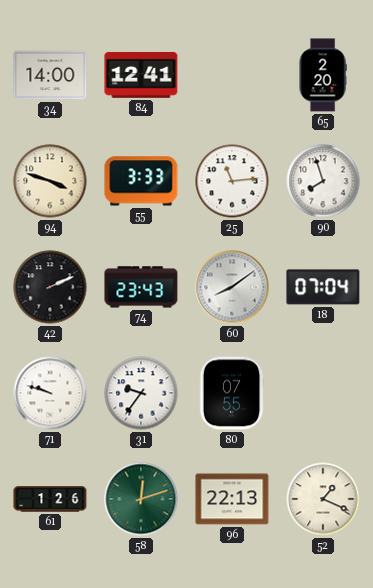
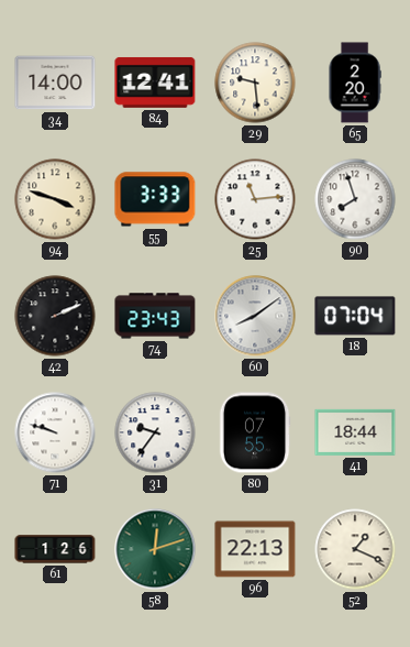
29: none -> 9:29
41: none -> 18:44
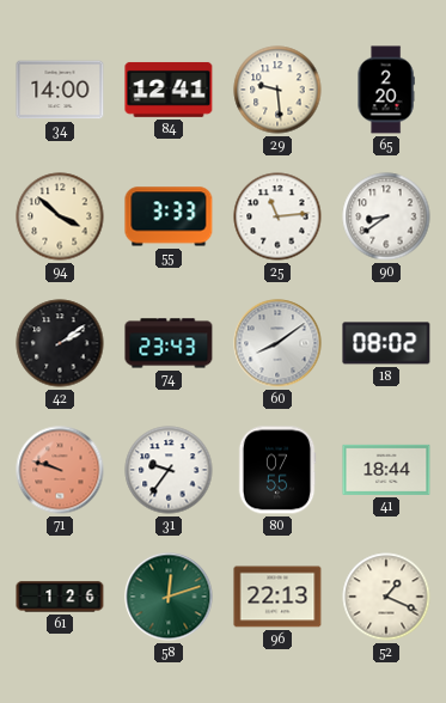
94: 3:48 -> 3:52
90: 7:57 -> 8:39
42: 2:11 -> 2:09
18: 07:04 -> 08:02
71 dial: white -> salmon
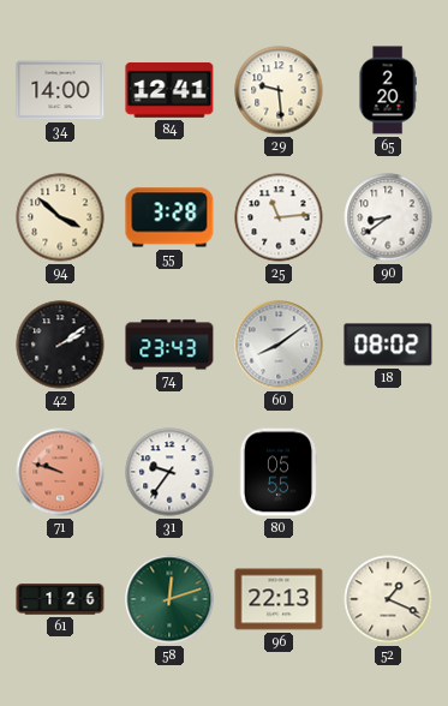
55: 3:33 -> 3:28
80: 07:55 -> 05:55
41: 18:44 -> none
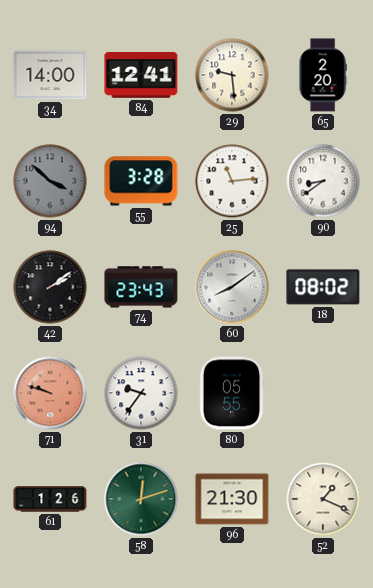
94 dial: cream -> grey
96: 22:13 -> 21:30
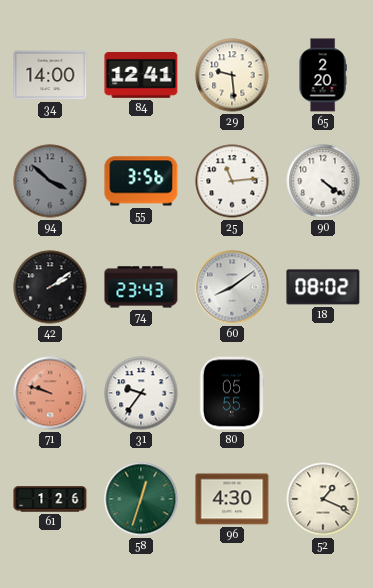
55: 3:28 -> 3:56
90: 8:39 -> 4:21
58: 12:12 -> 12:33
96: 21:30 -> 4:30
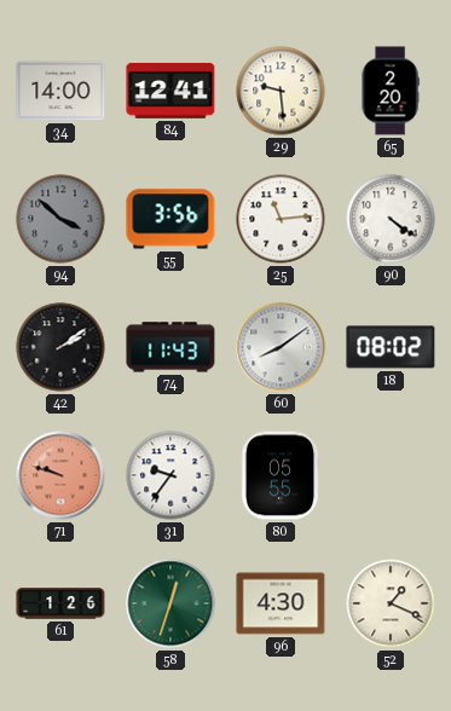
74: 23:43 -> 11:43
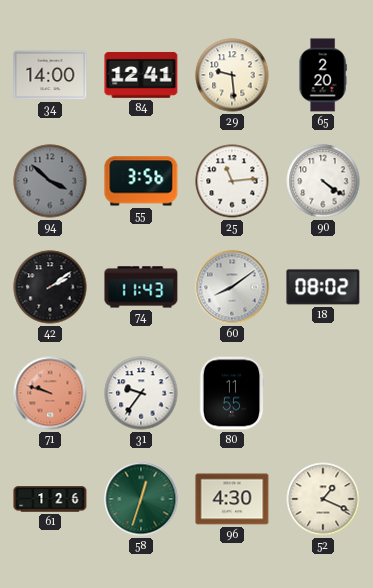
80: 05:55 -> 11:55
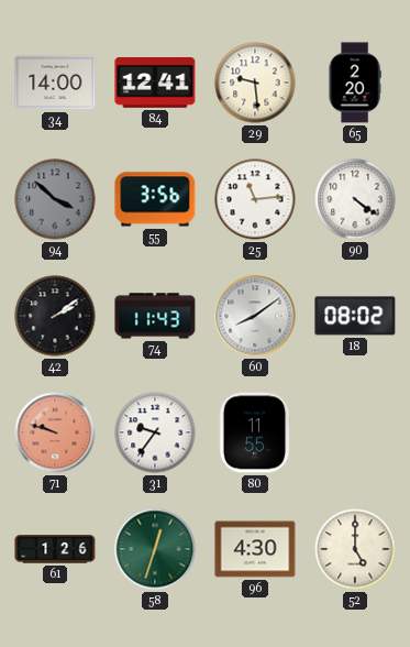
52: 1:19 -> 5:00
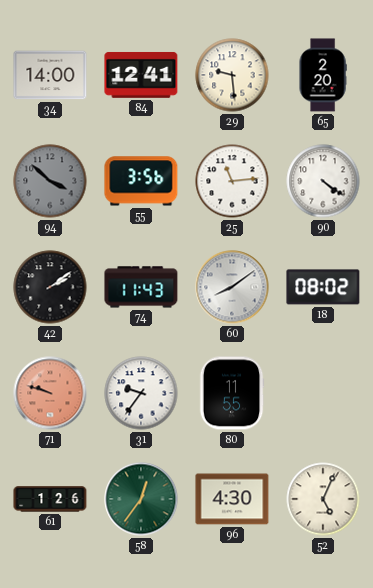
58: 12:33 -> 12:36
52: 5:00 -> 5:04
